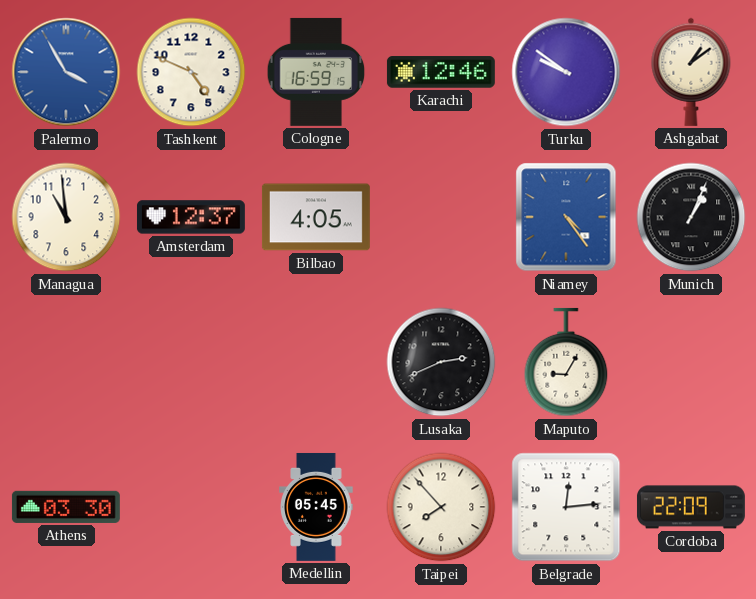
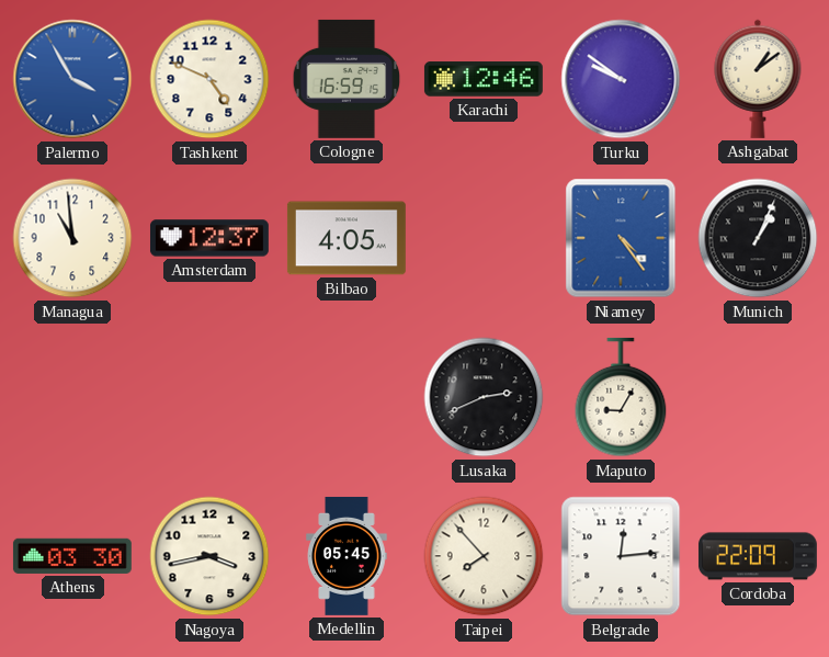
Nagoya: none -> 3:43
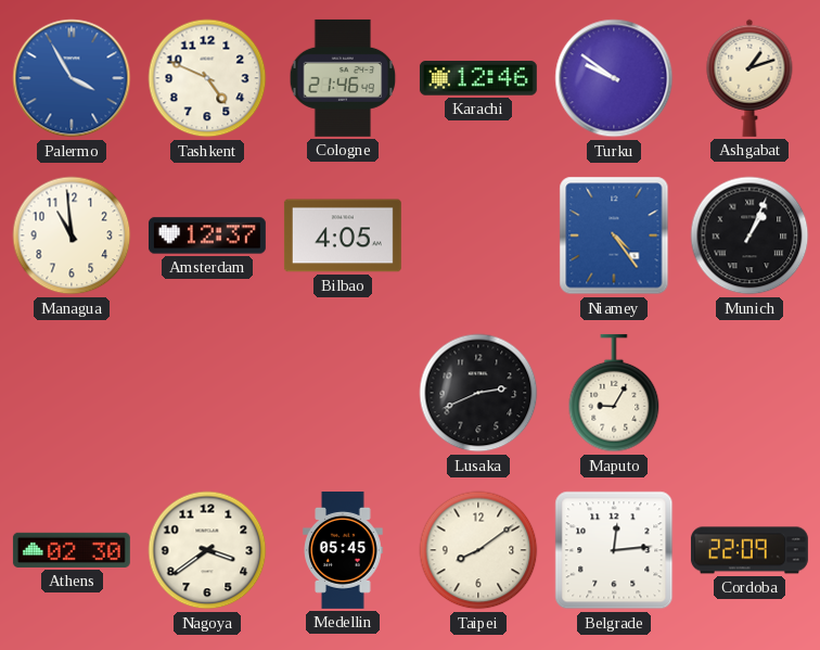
Cologne: 16:59 -> 21:46
Ashgabat: 1:09 -> 1:12
Athens: 03:30 -> 02:30
Nagoya: 3:43 -> 3:39
Taipei: 7:53 -> 8:09
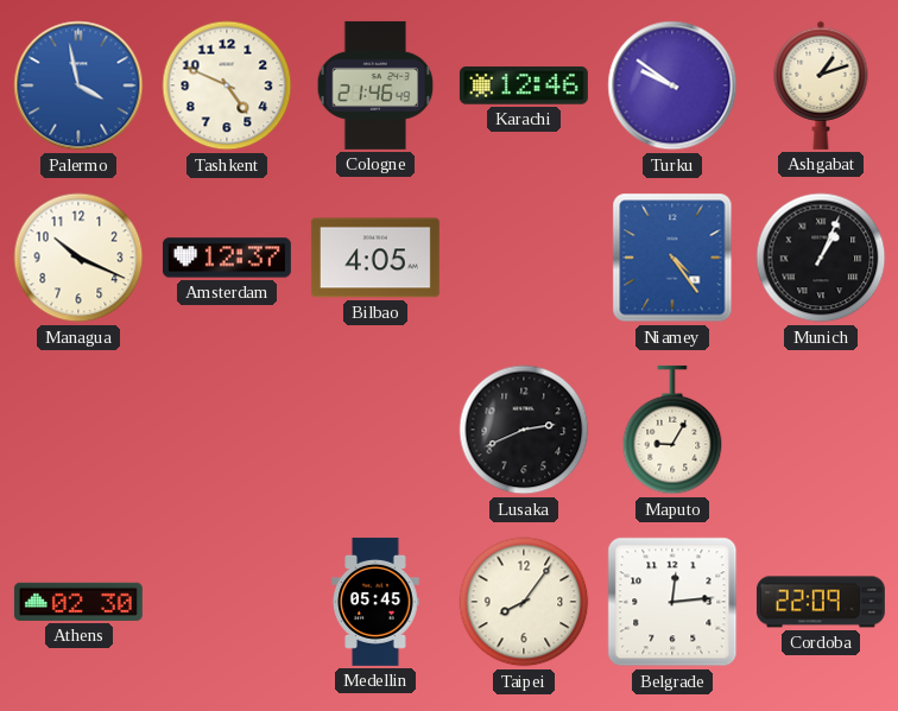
Palermo: 3:55 -> 3:58
Managua: 10:59 -> 10:19
Nagoya: 3:39 -> none
Taipei: 8:09 -> 8:06
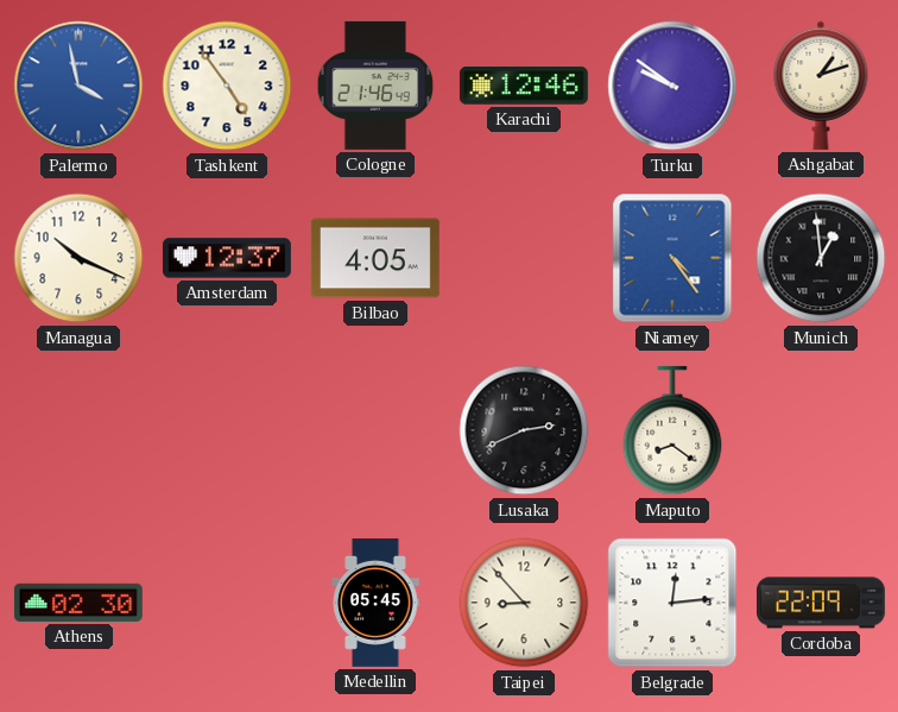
Tashkent: 4:49 -> 4:54
Munich: 1:04 -> 12:59
Maputo: 9:05 -> 8:21
Taipei: 8:06 -> 8:53
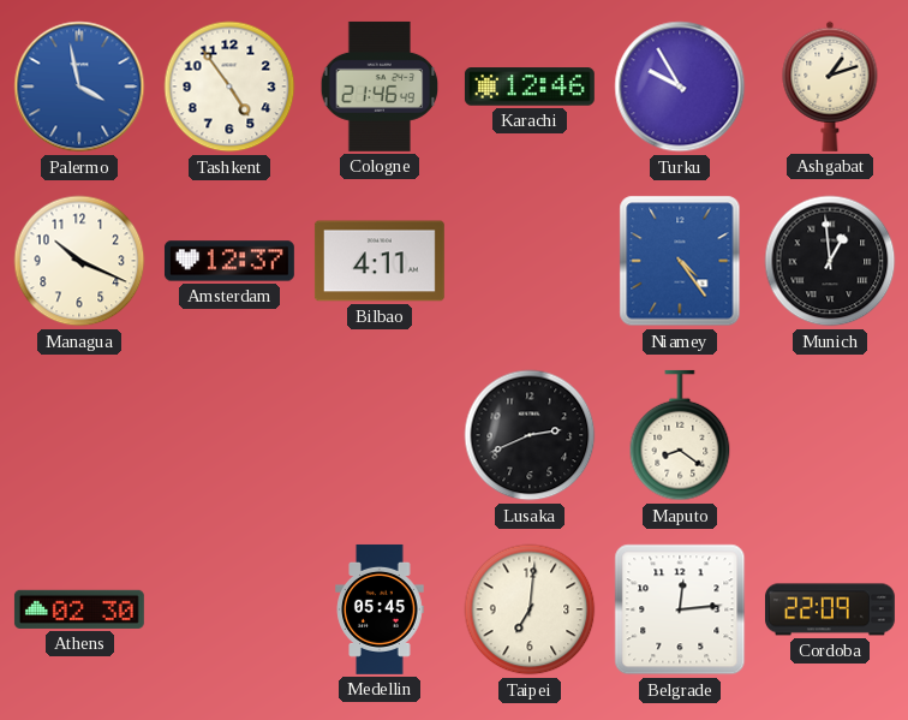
Turku: 9:51 -> 9:55
Bilbao: 4:05 -> 4:11
Taipei: 8:53 -> 7:01
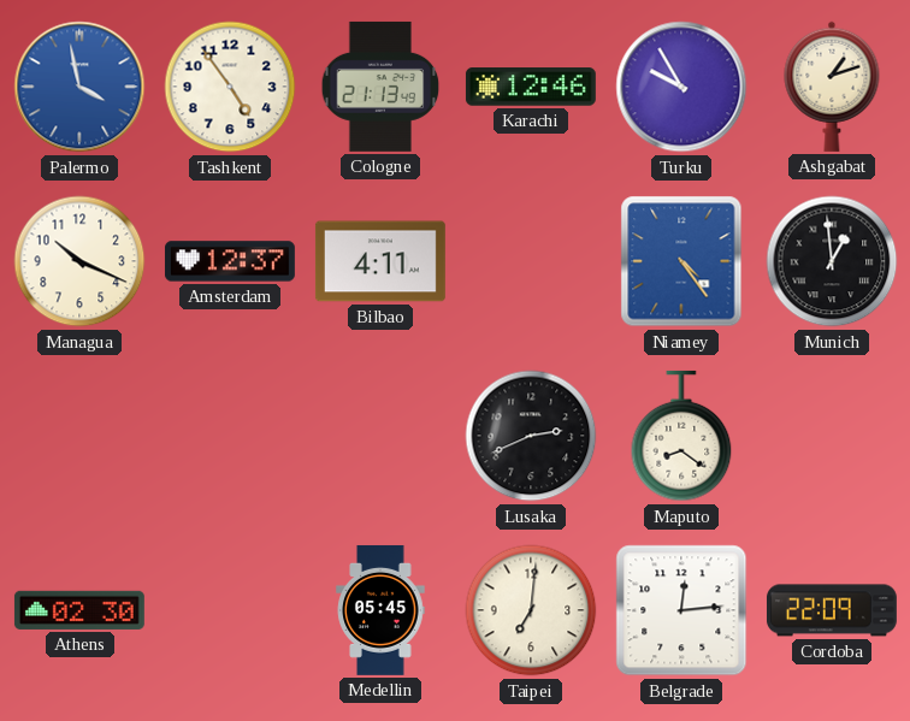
Cologne: 21:46 -> 21:13
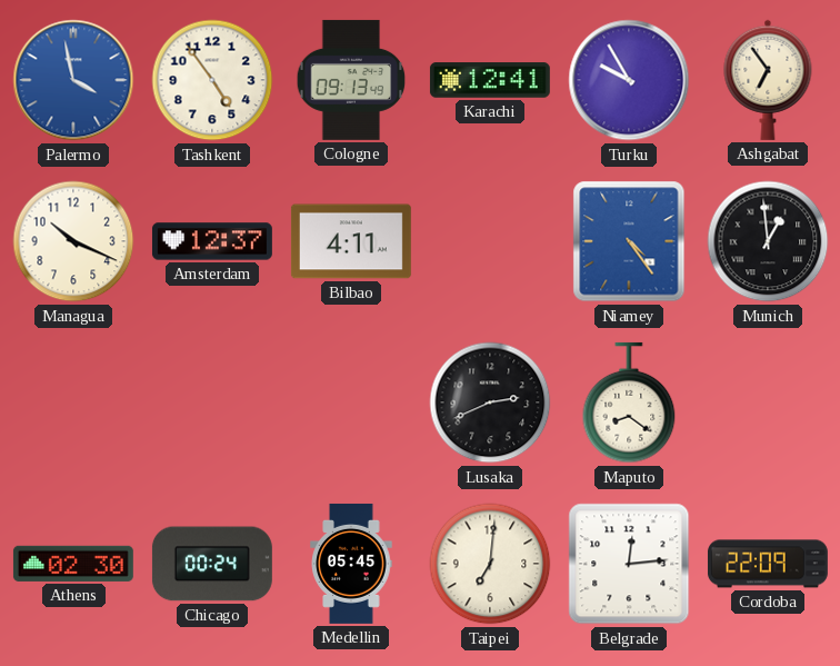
Cologne: 21:13 -> 09:13
Karachi: 12:46 -> 12:41
Ashgabat: 1:12 -> 6:54
Chicago: none -> 00:24
